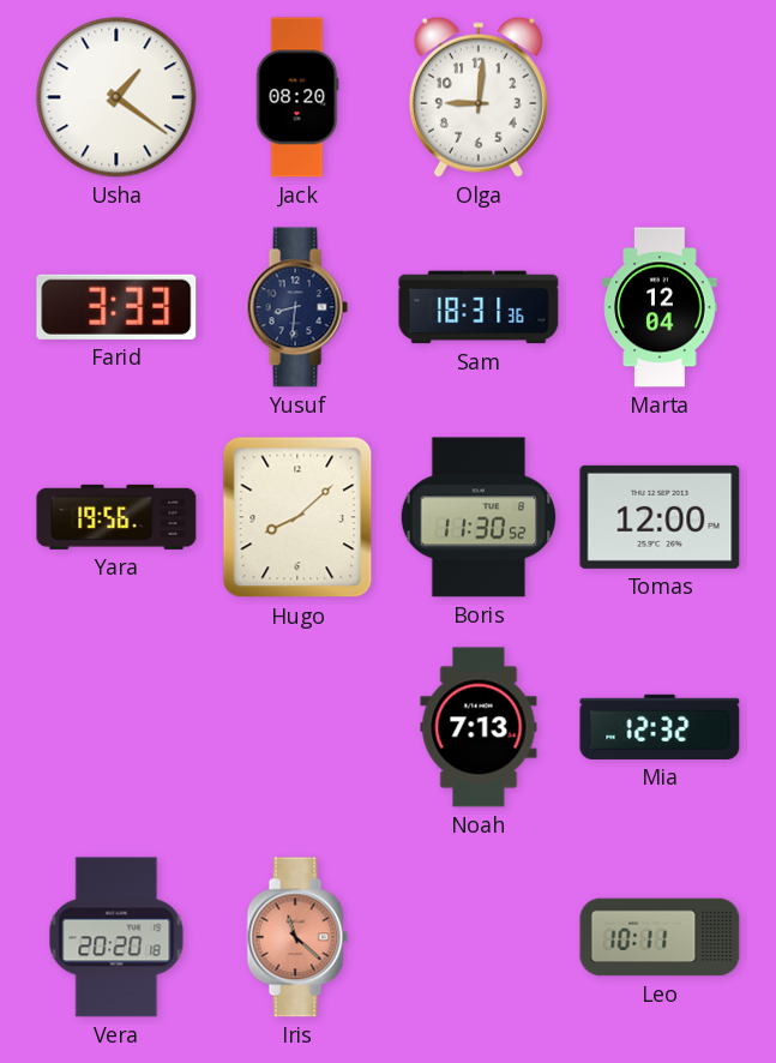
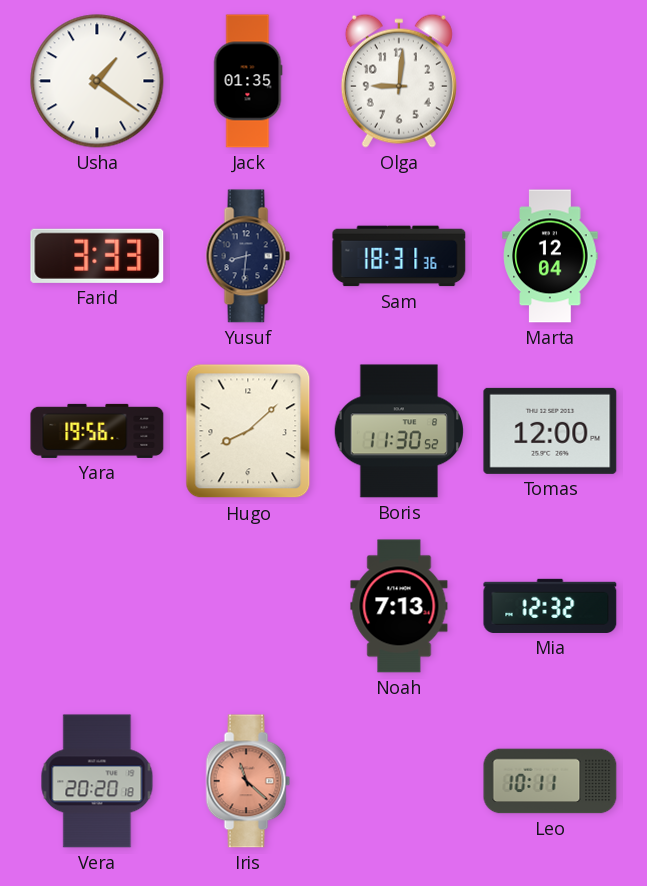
Jack: 08:20 -> 01:35
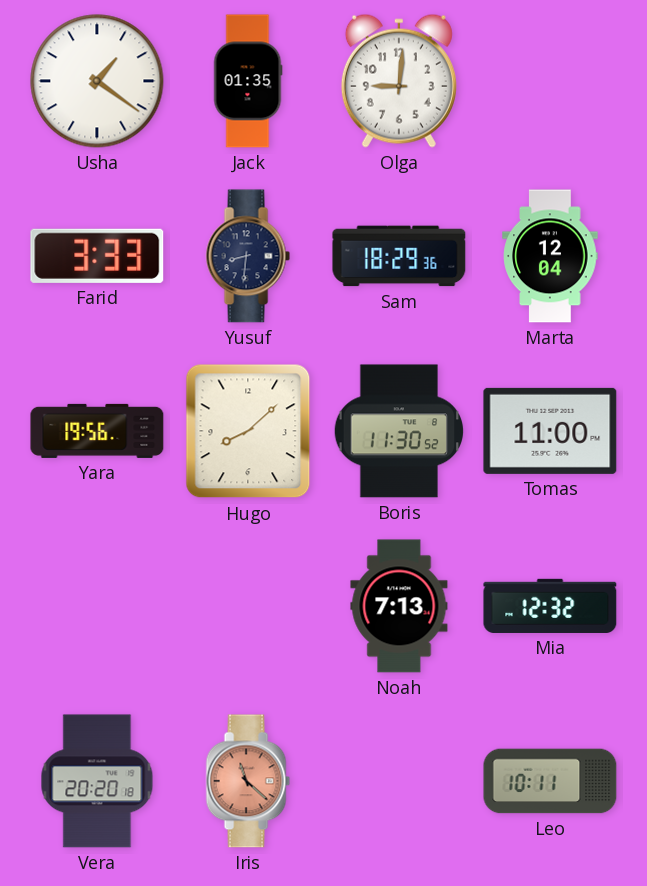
Sam: 18:31 -> 18:29
Tomas: 12:00 -> 11:00
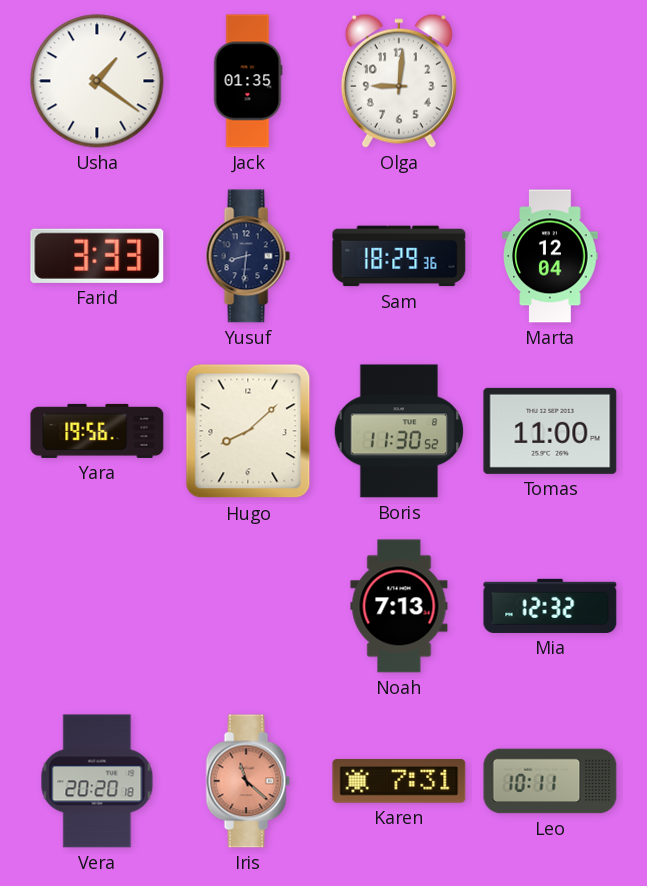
Karen: none -> 7:31
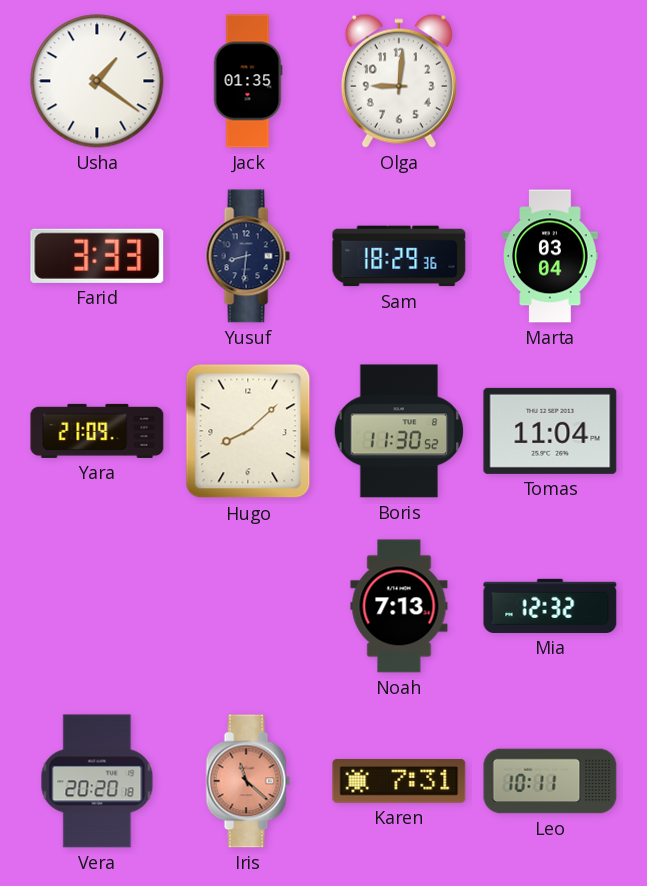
Marta: 12:04 -> 03:04
Yara: 19:56 -> 21:09
Tomas: 11:00 -> 11:04
